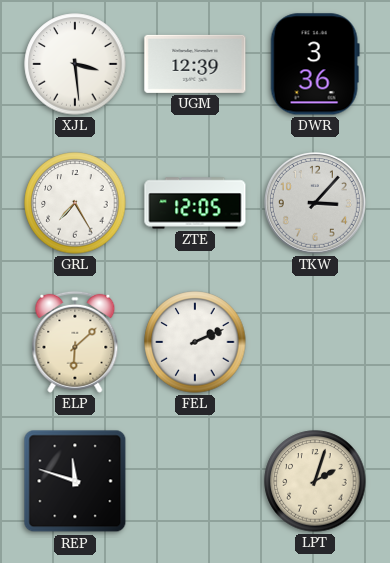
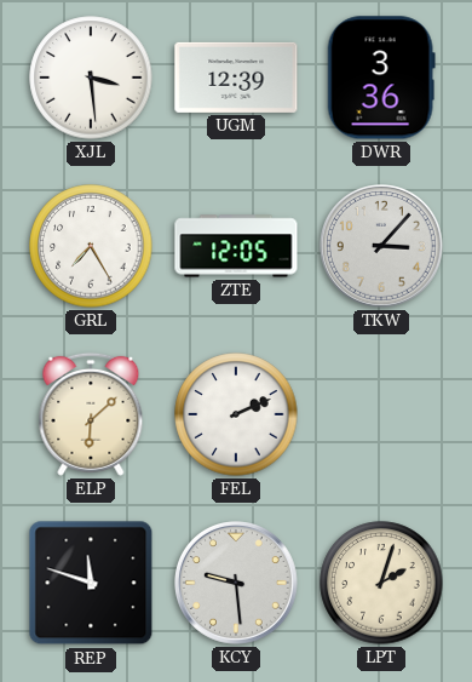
KCY: none -> 9:29
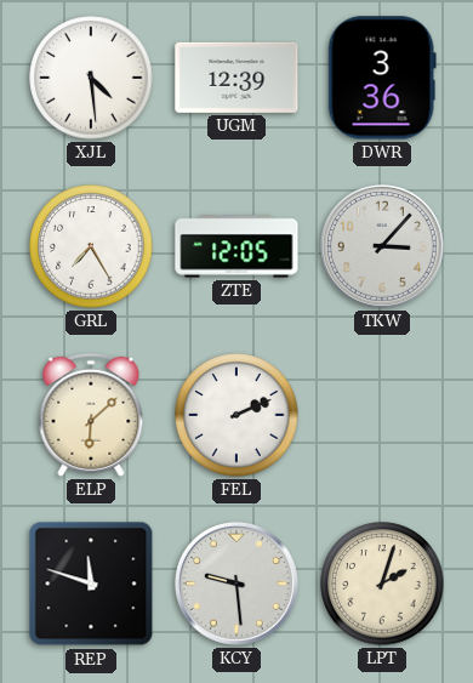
XJL: 3:29 -> 4:29
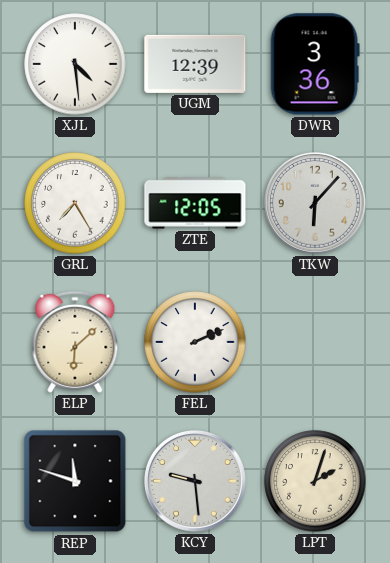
TKW: 3:07 -> 6:07
